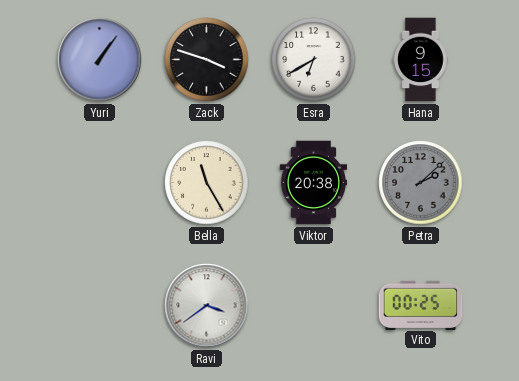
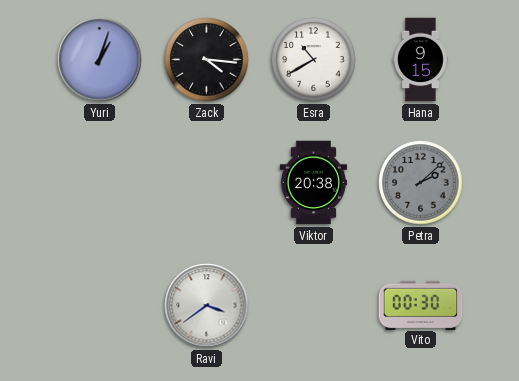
Yuri: 1:06 -> 1:03
Zack: 3:48 -> 4:16
Esra: 6:40 -> 10:40
Bella: 11:25 -> none
Vito: 00:25 -> 00:30
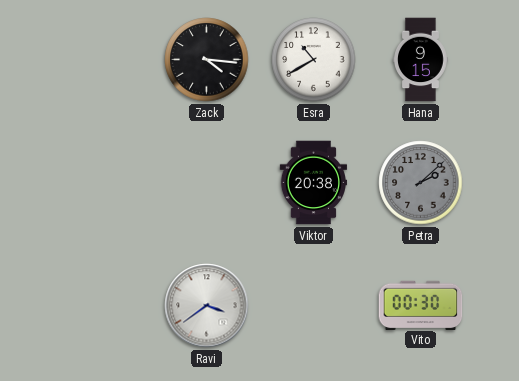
Yuri: 1:03 -> none
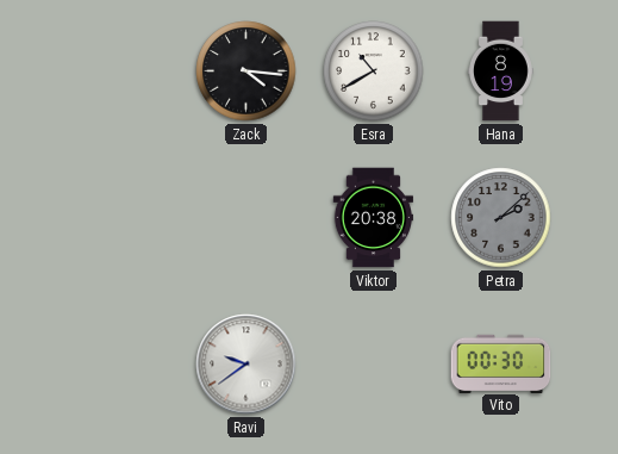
Hana: 9:15 -> 8:19
Ravi: 3:39 -> 9:39
